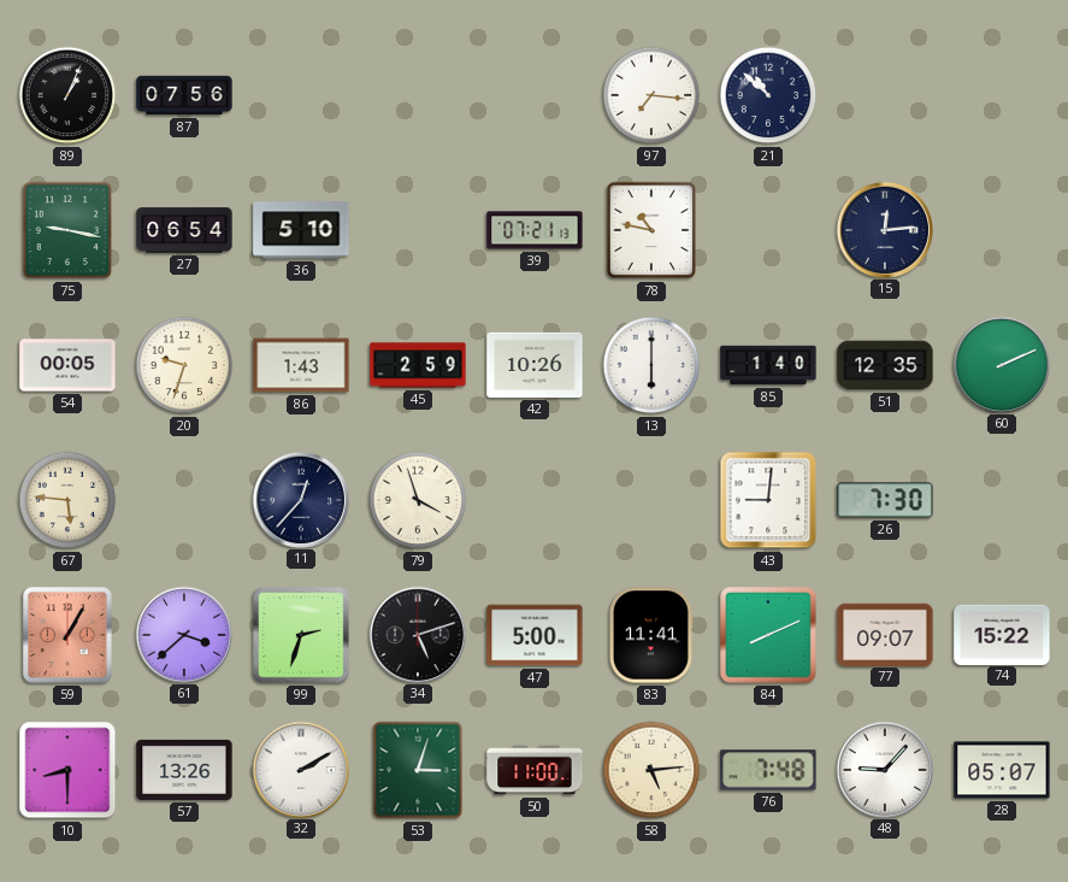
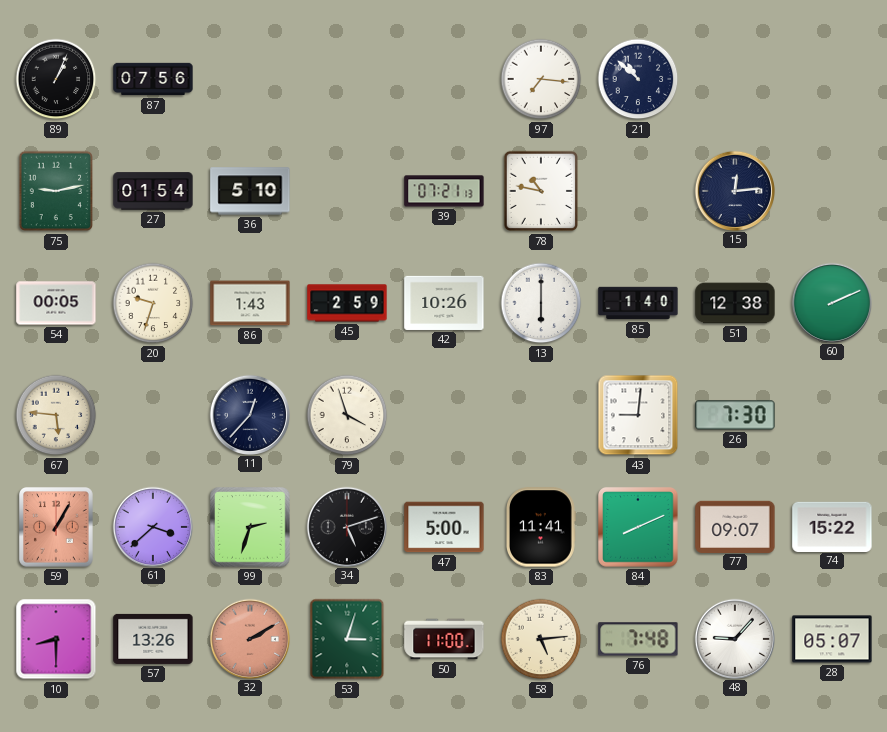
75: 9:17 -> 9:13
27: 06:54 -> 01:54
51: 12:35 -> 12:38
32 dial: white -> salmon
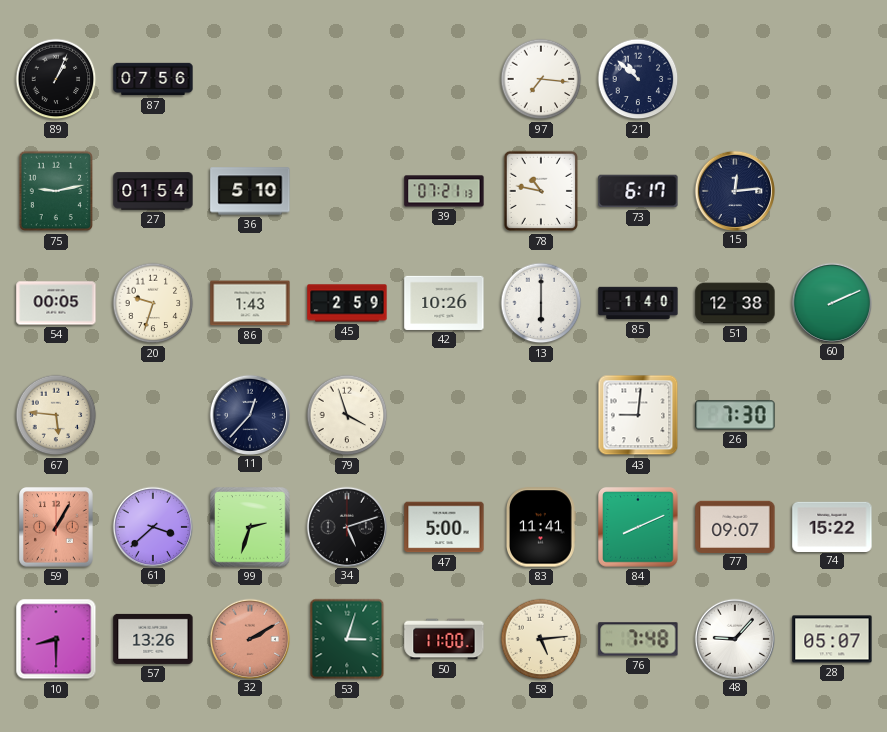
73: none -> 6:17
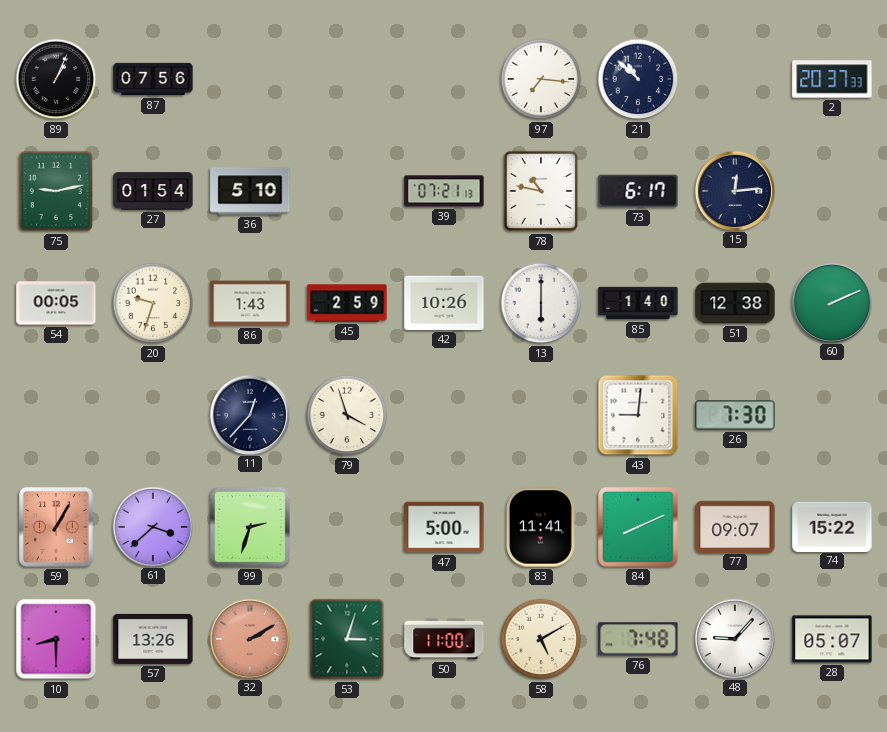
2: none -> 20:37
67: 5:46 -> none
34: 5:12 -> none
58: 5:14 -> 5:10
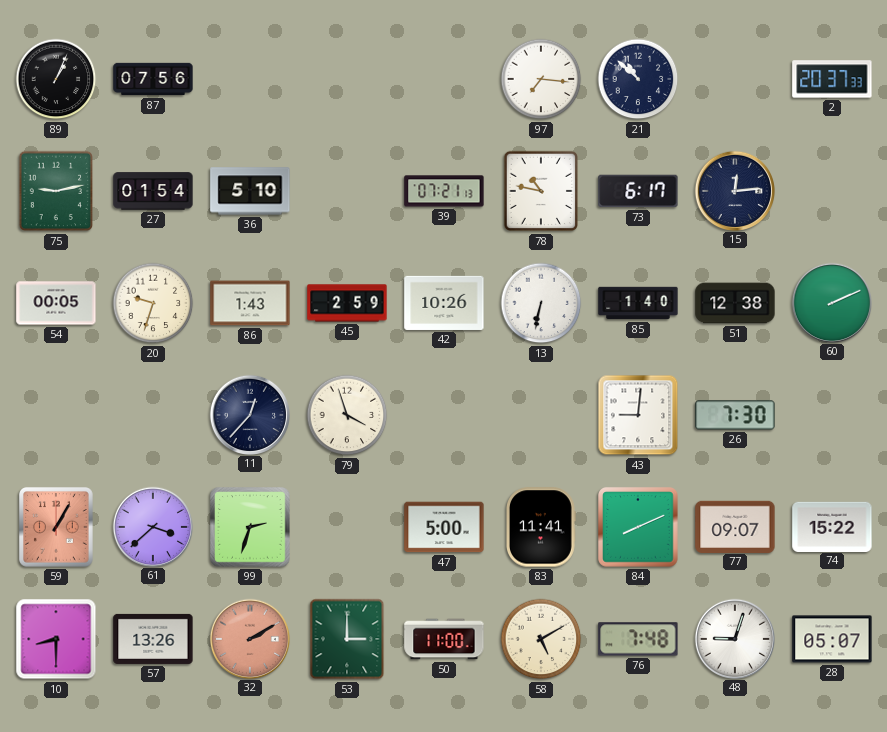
13: 6:00 -> 6:32
53: 3:03 -> 3:00
48: 9:07 -> 9:03
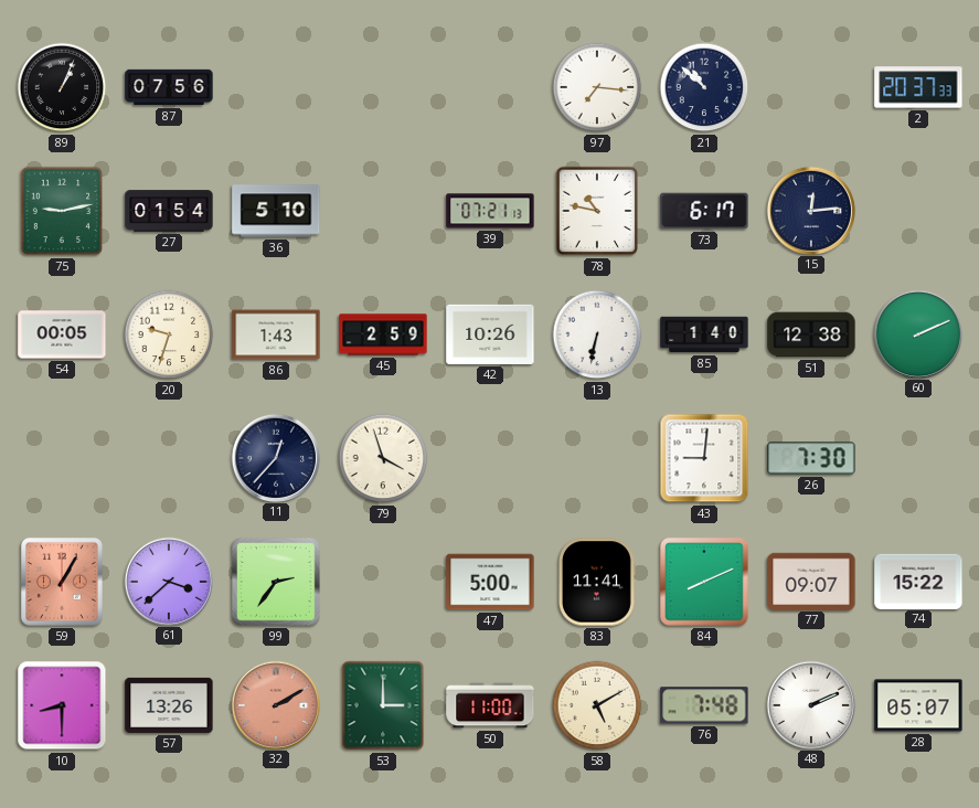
99: 2:33 -> 2:36
48: 9:03 -> 2:11
